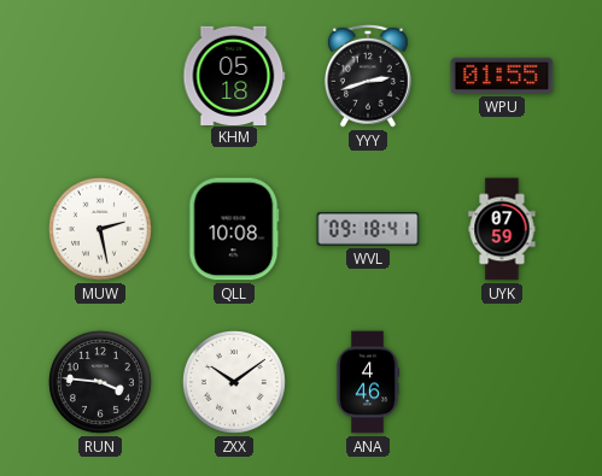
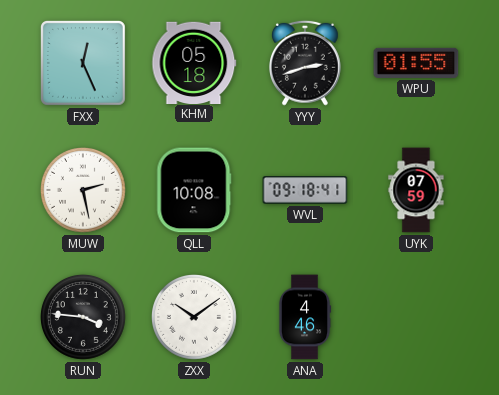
FXX: none -> 12:26
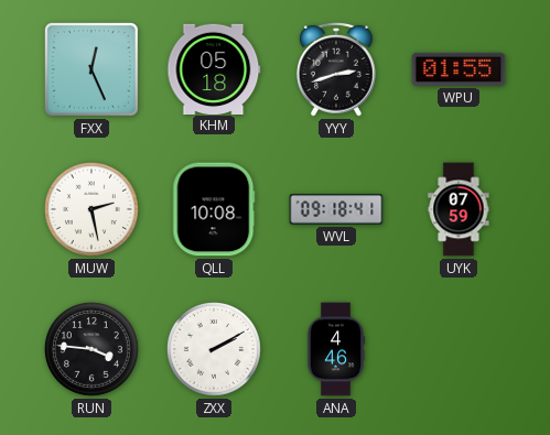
ZXX: 10:09 -> 2:10
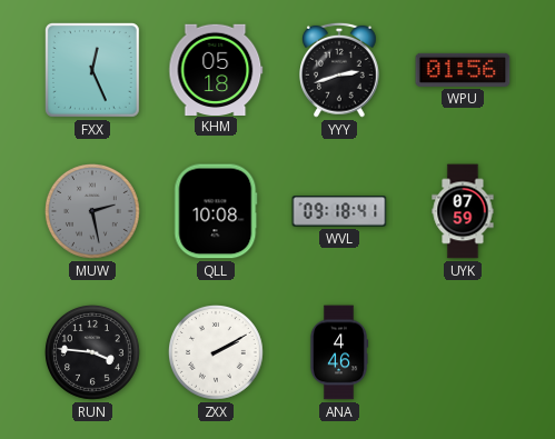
WPU: 01:55 -> 01:56
MUW dial: white -> grey
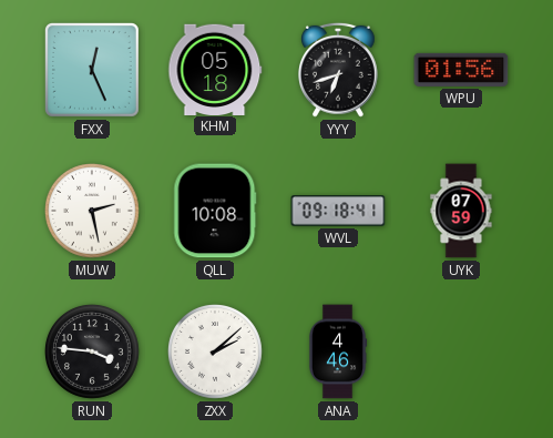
YYY: 2:42 -> 6:42
MUW dial: grey -> white
ZXX: 2:10 -> 2:08
